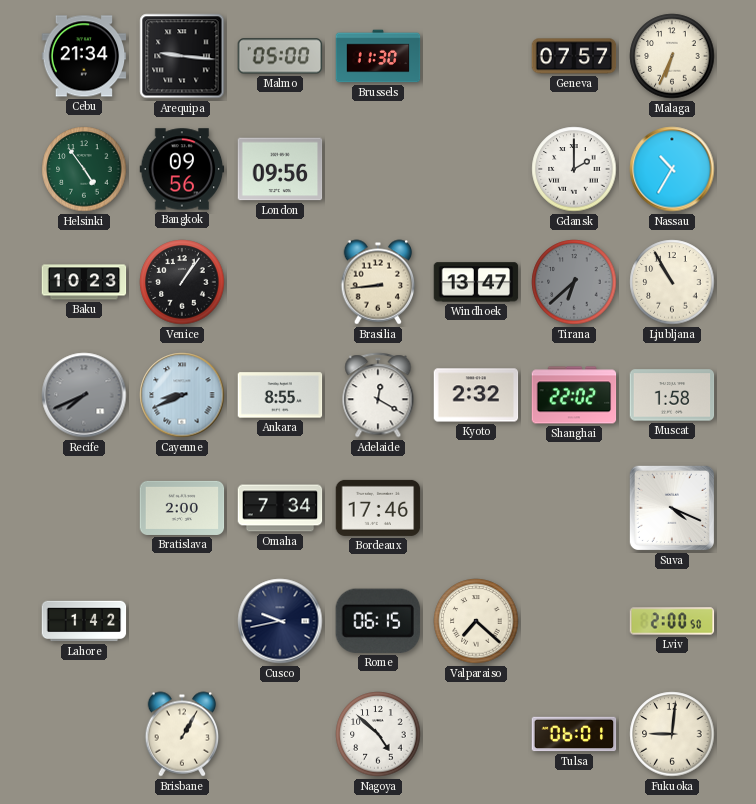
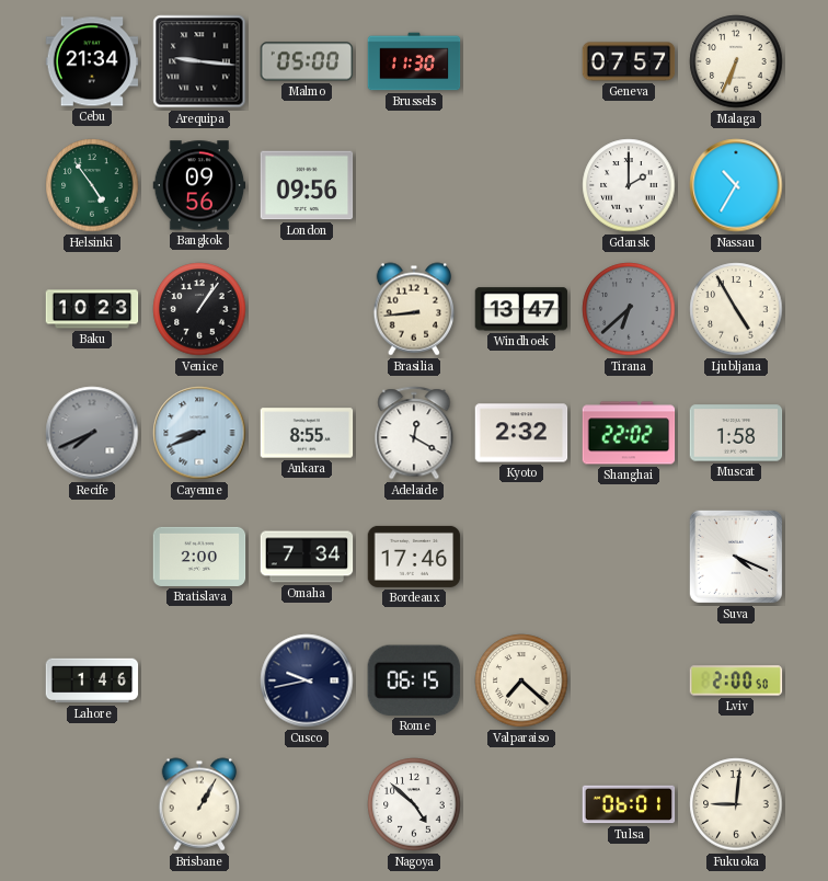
Ljubljana: 10:55 -> 4:55
Lahore: 1:42 -> 1:46
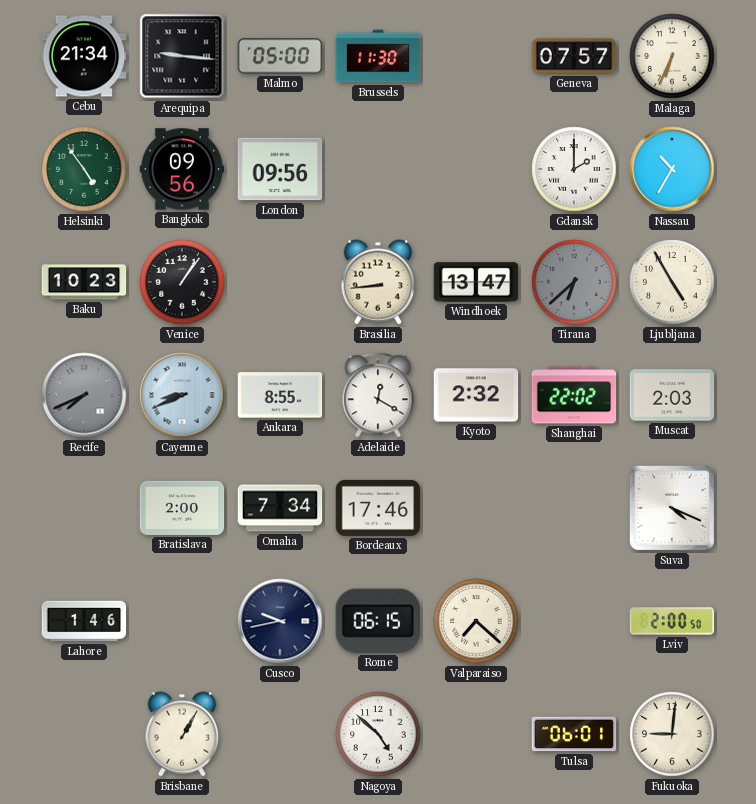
Muscat: 1:58 -> 2:03
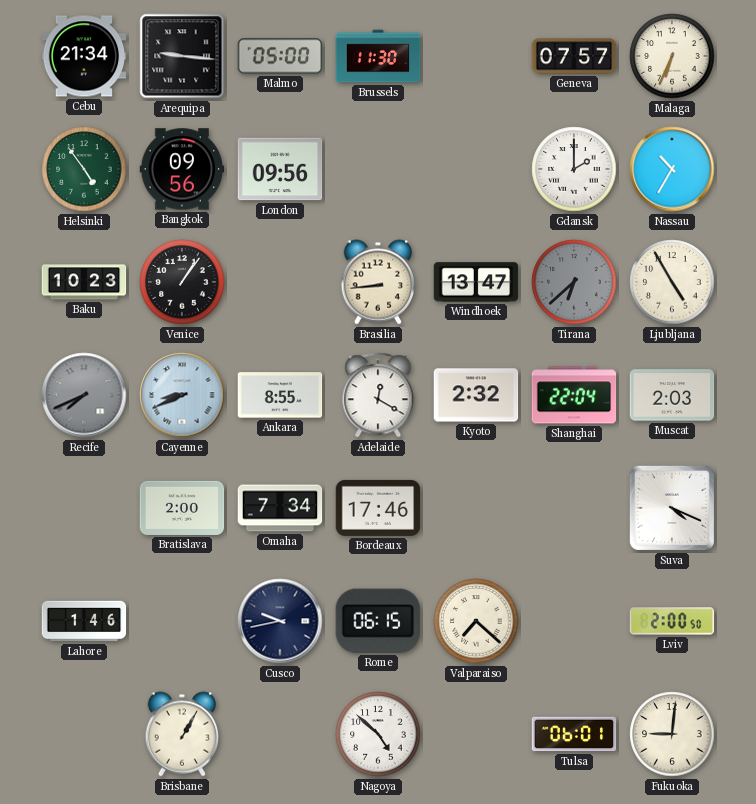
Shanghai: 22:02 -> 22:04
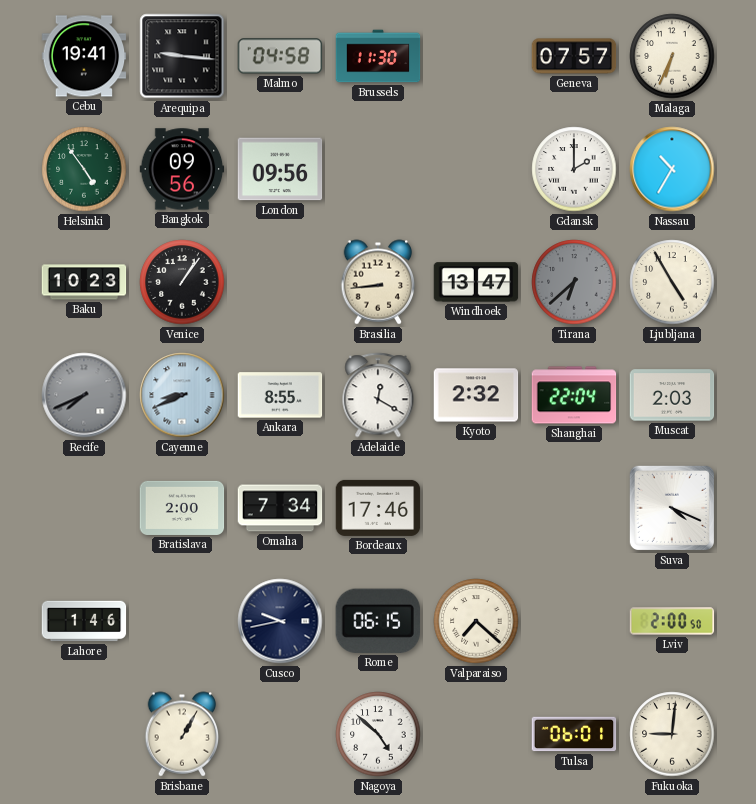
Cebu: 21:34 -> 19:41
Malmo: 05:00 -> 04:58
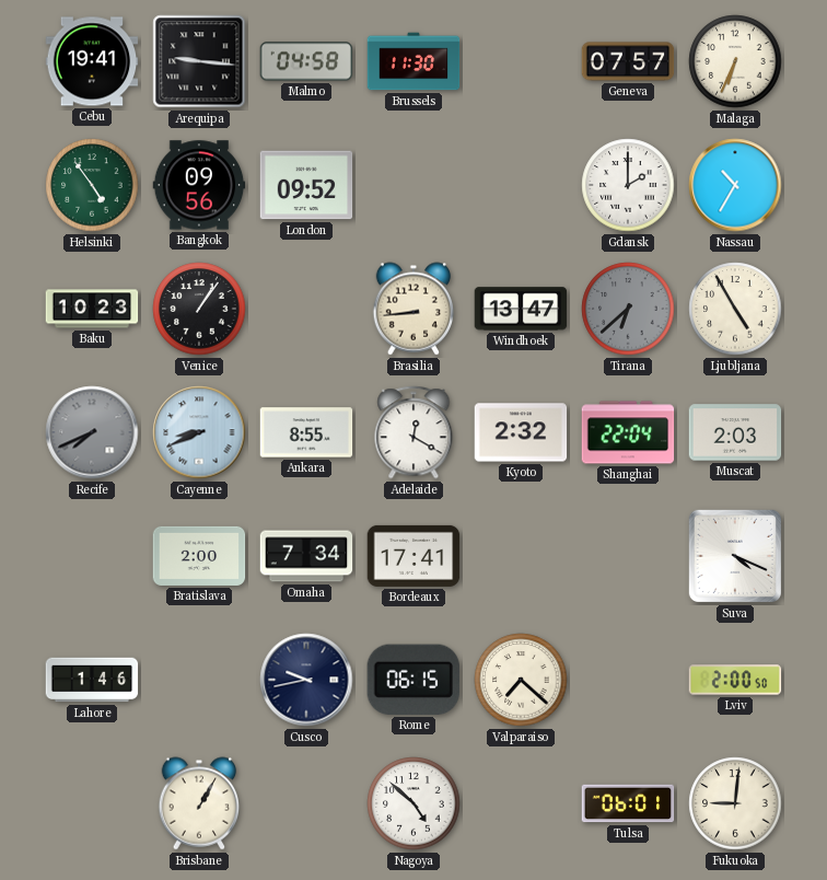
London: 09:56 -> 09:52
Bordeaux: 17:46 -> 17:41
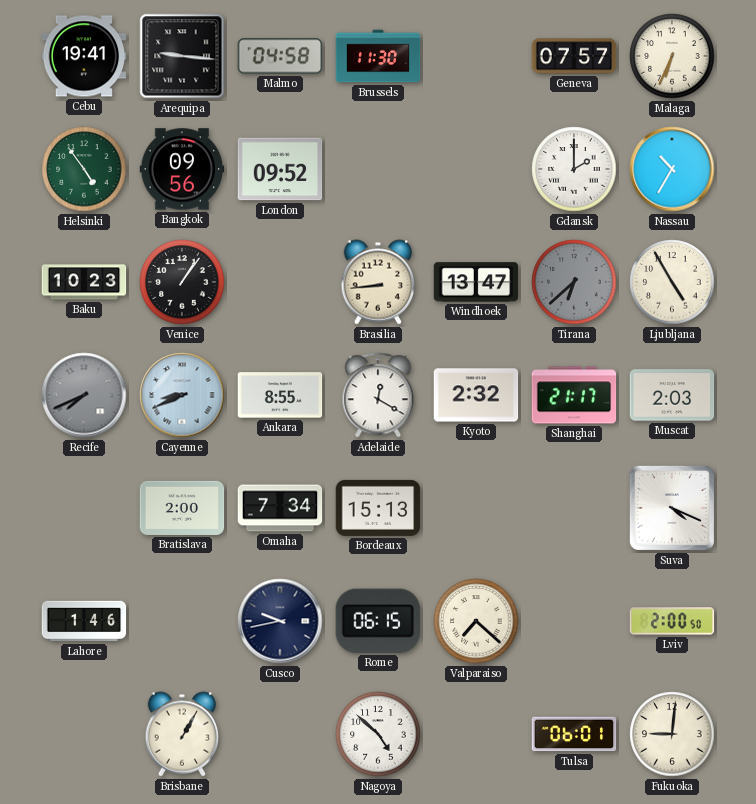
Shanghai: 22:04 -> 21:17
Bordeaux: 17:41 -> 15:13
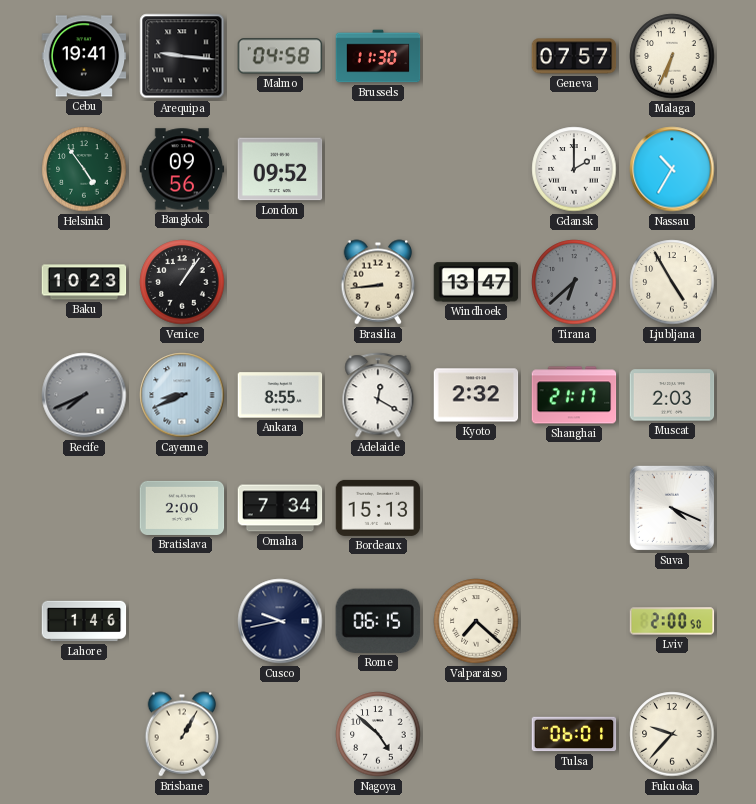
Fukuoka: 9:01 -> 9:37
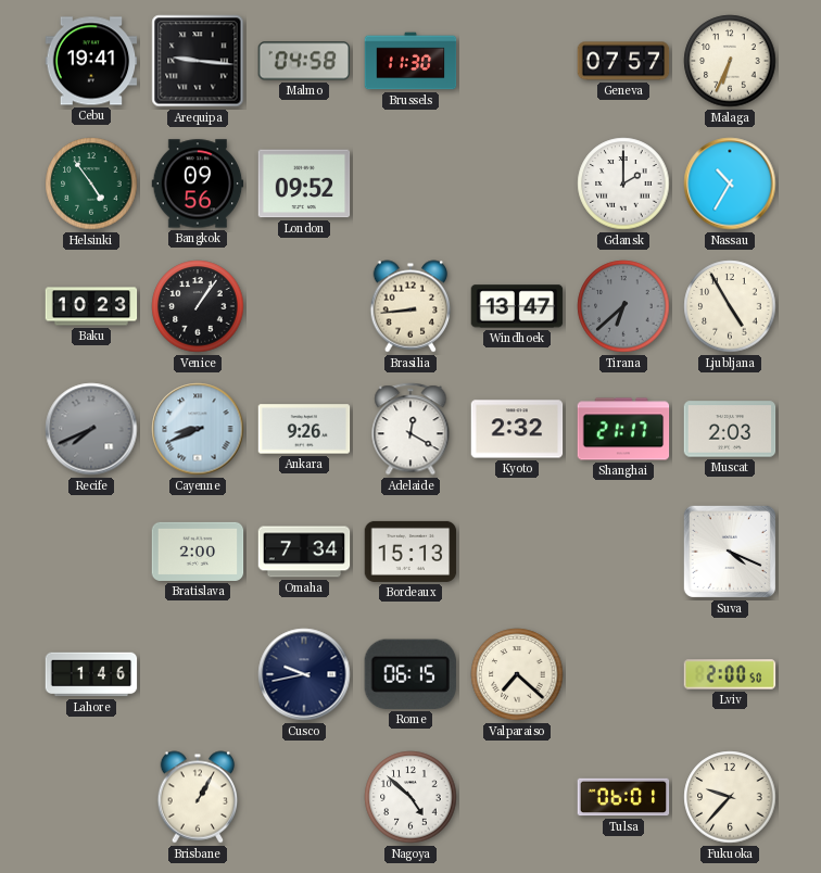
Ankara: 8:55 -> 9:26
